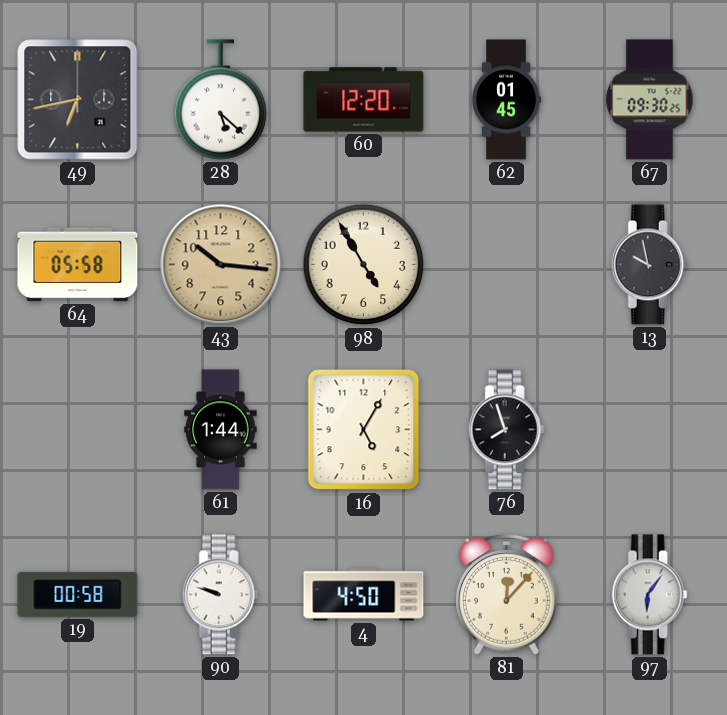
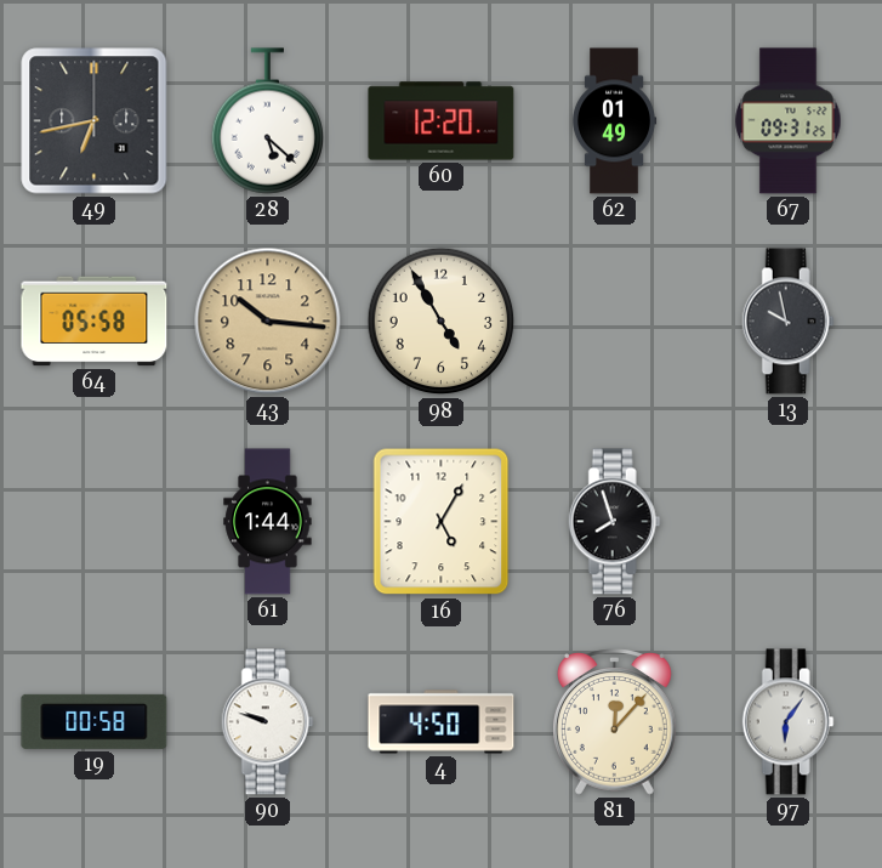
62: 01:45 -> 01:49
67: 09:30 -> 09:31
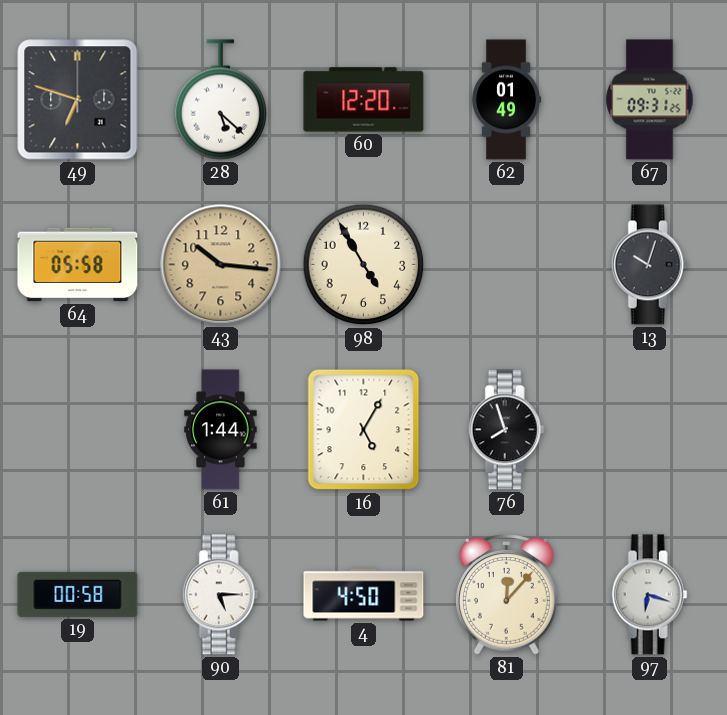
49: 6:43 -> 6:48
13: 9:58 -> 10:03
90: 9:48 -> 5:15
97: 6:06 -> 6:18
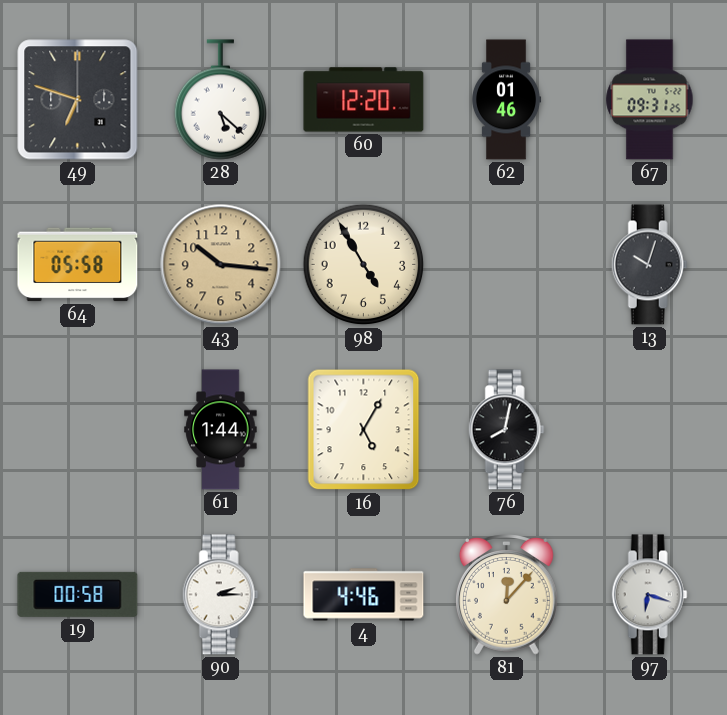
62: 01:49 -> 01:46
76: 7:57 -> 8:02
90: 5:15 -> 2:15
4: 4:50 -> 4:46
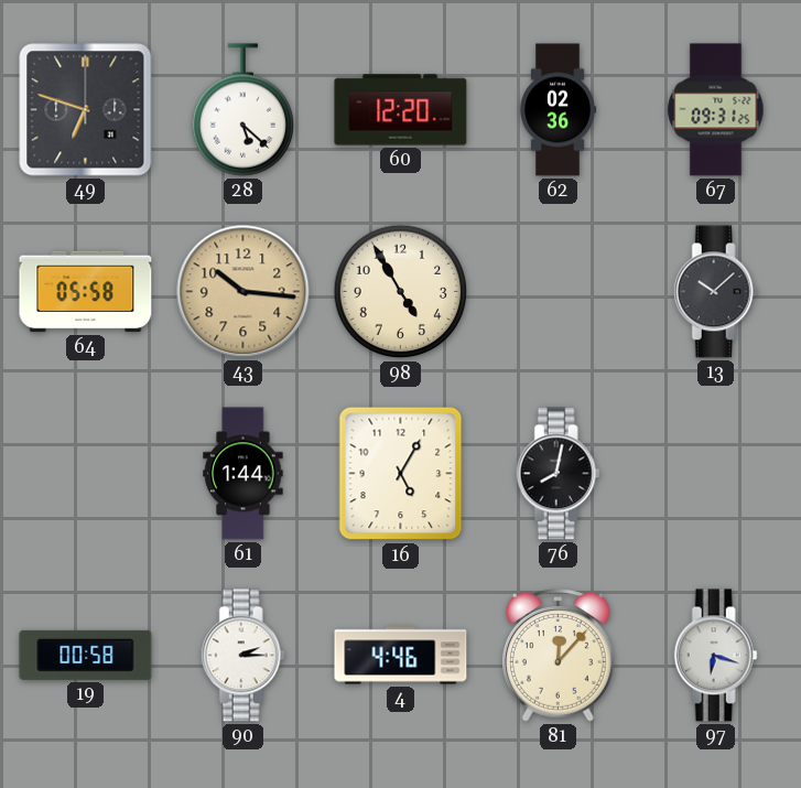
62: 01:46 -> 02:36
13: 10:03 -> 10:08
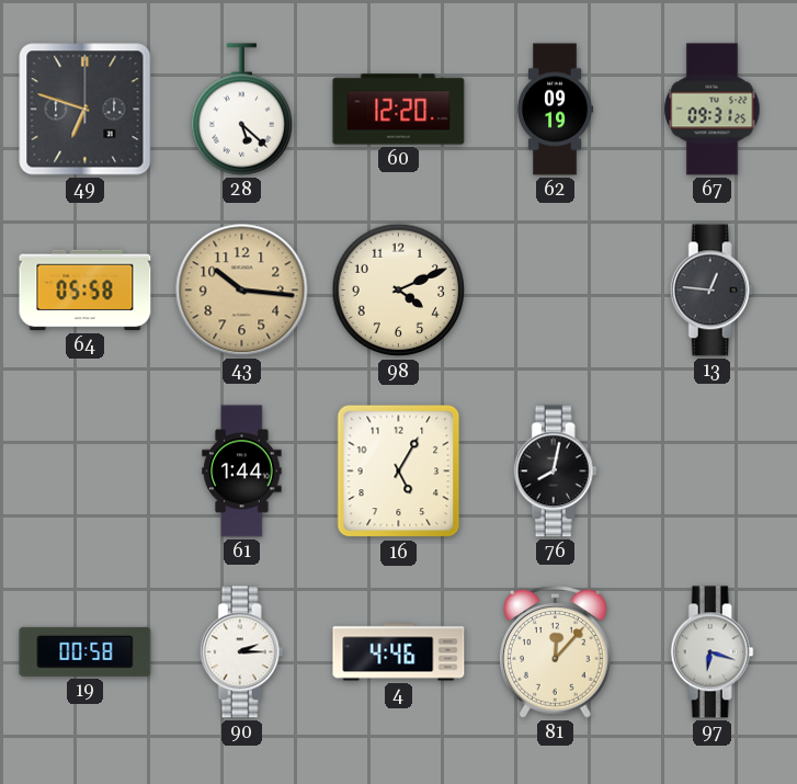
62: 02:36 -> 09:19
98: 4:55 -> 4:11
13: 10:08 -> 12:46
